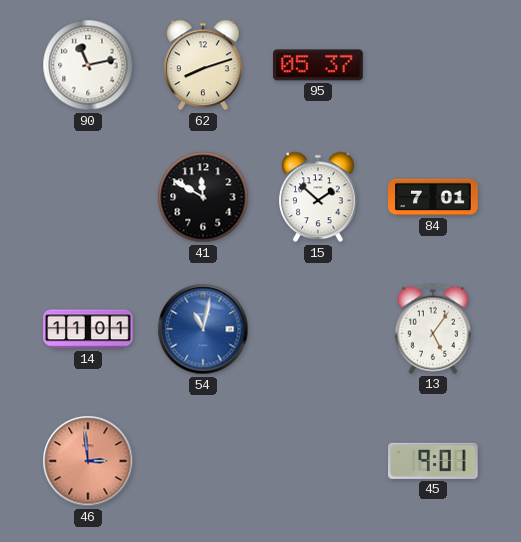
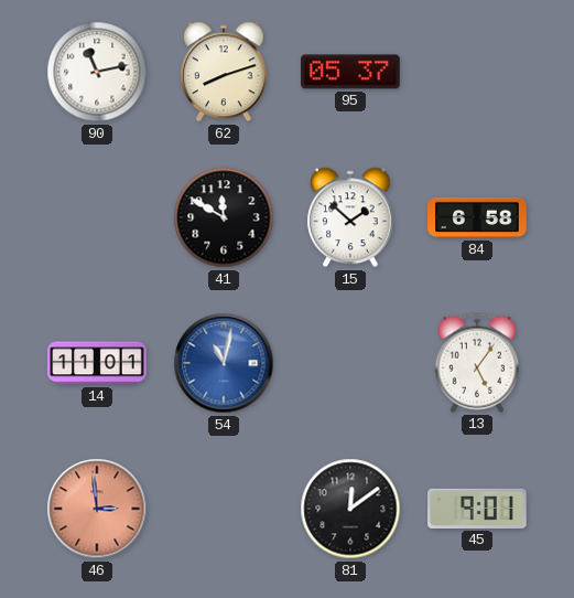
84: 7:01 -> 6:58
81: none -> 12:09
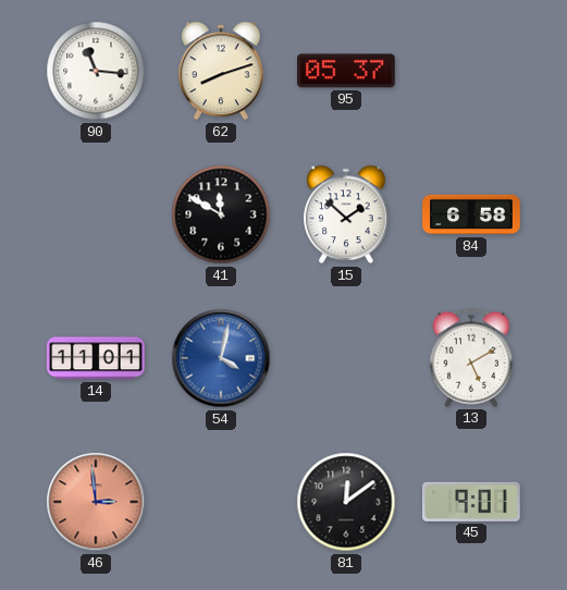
90: 11:13 -> 11:16
54: 11:02 -> 4:02
13: 5:06 -> 5:10
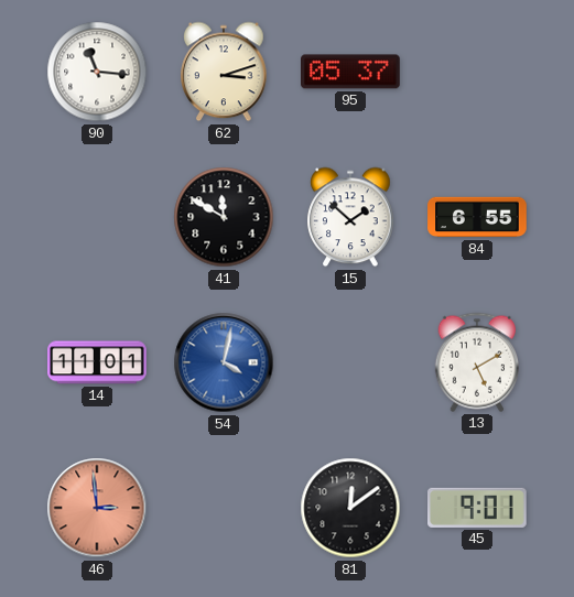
62: 8:12 -> 3:12
84: 6:58 -> 6:55
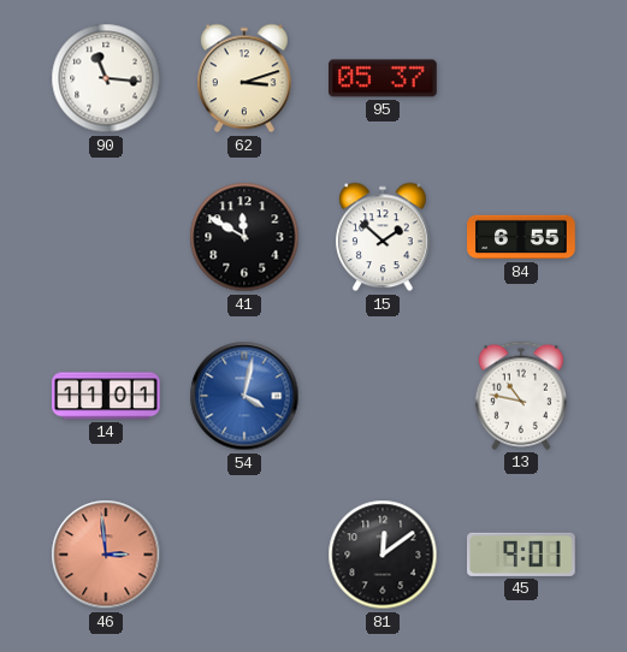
13: 5:10 -> 10:47
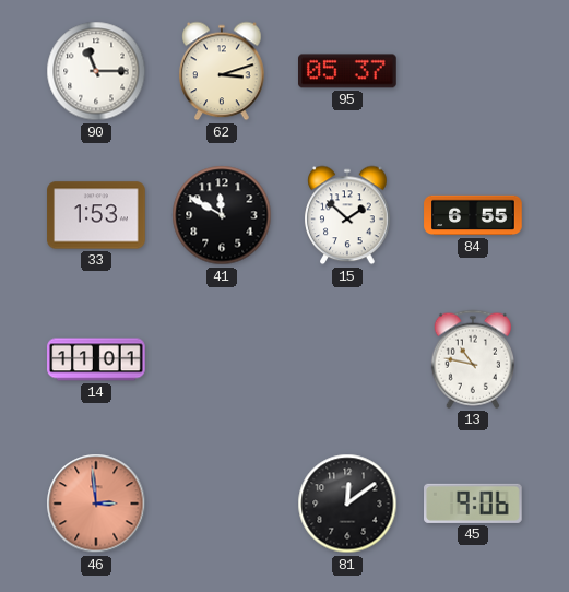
90: 11:16 -> 11:15
33: none -> 1:53
54: 4:02 -> none
45: 9:01 -> 9:06
